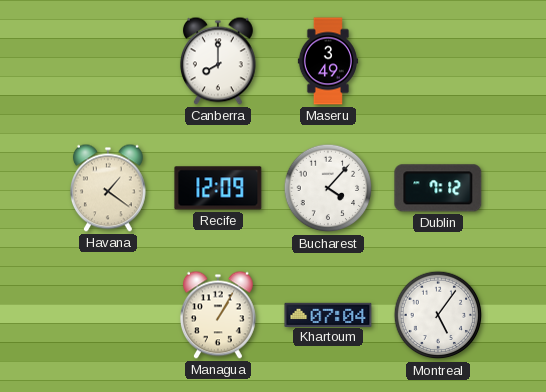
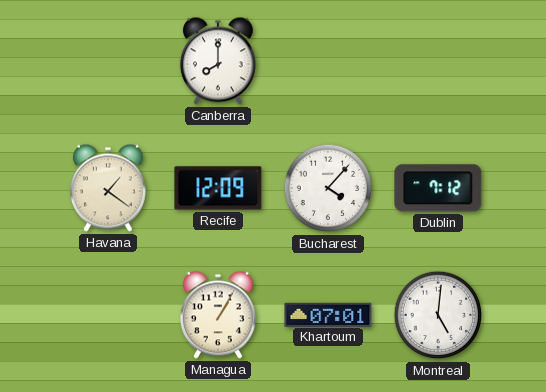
Maseru: 3:49 -> none
Khartoum: 07:04 -> 07:01
Montreal: 5:06 -> 5:01
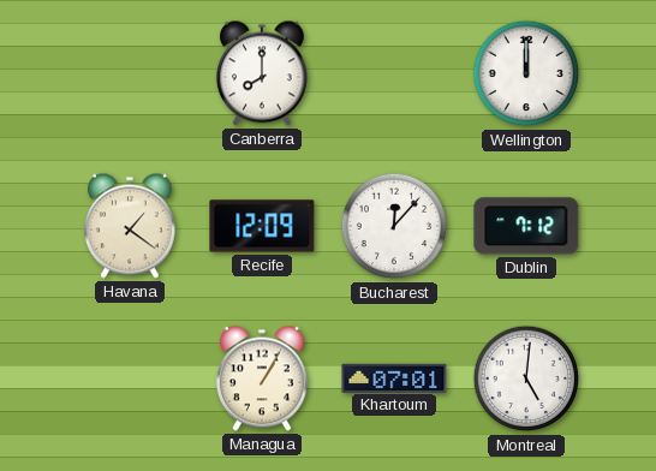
Wellington: none -> 12:00
Bucharest: 4:07 -> 12:07
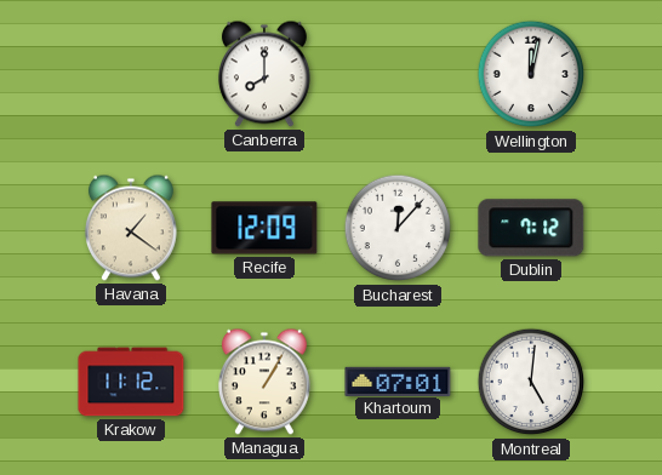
Wellington: 12:00 -> 12:02
Krakow: none -> 11:12
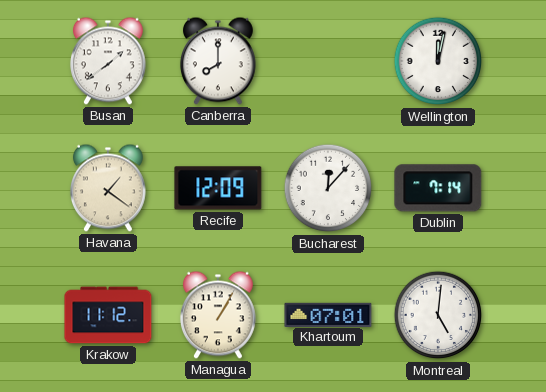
Busan: none -> 1:39
Dublin: 7:12 -> 7:14
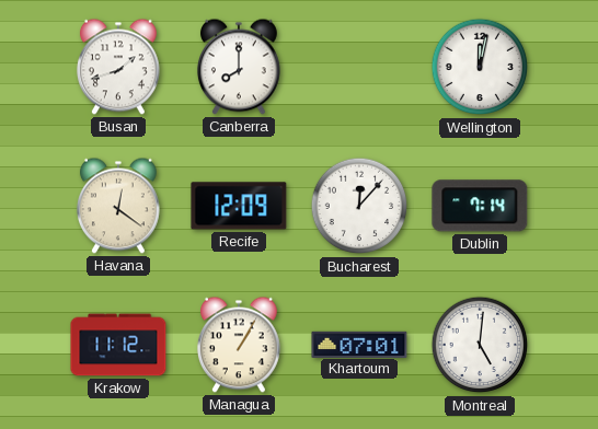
Busan: 1:39 -> 1:42
Havana: 1:21 -> 12:21
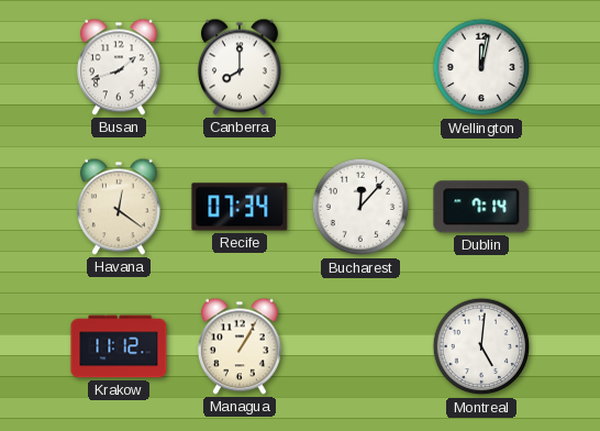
Recife: 12:09 -> 07:34
Khartoum: 07:01 -> none
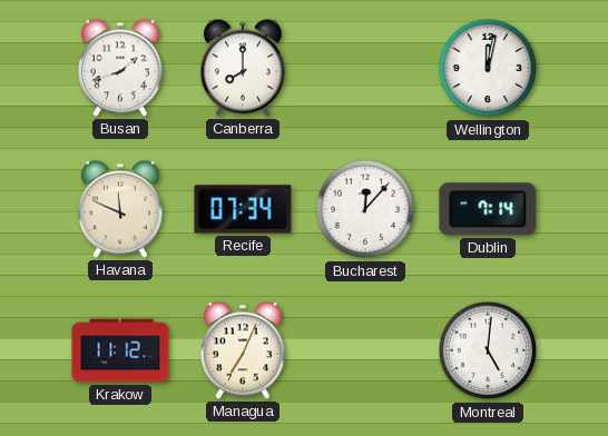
Havana: 12:21 -> 11:49
Managua: 1:05 -> 7:04
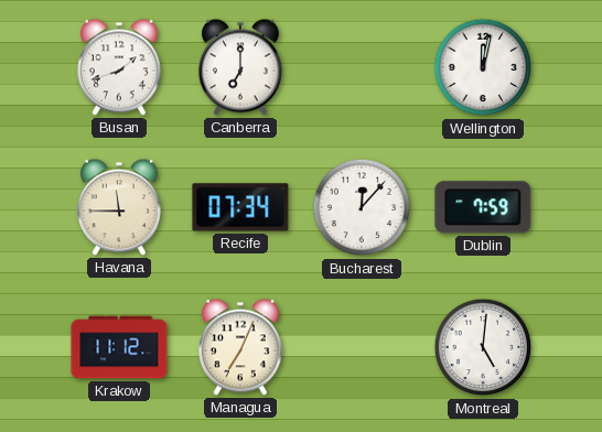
Canberra: 8:00 -> 7:00
Havana: 11:49 -> 11:45
Dublin: 7:14 -> 7:59
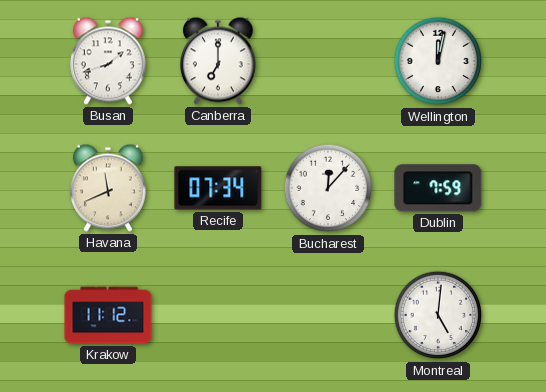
Havana: 11:45 -> 11:41
Managua: 7:04 -> none
